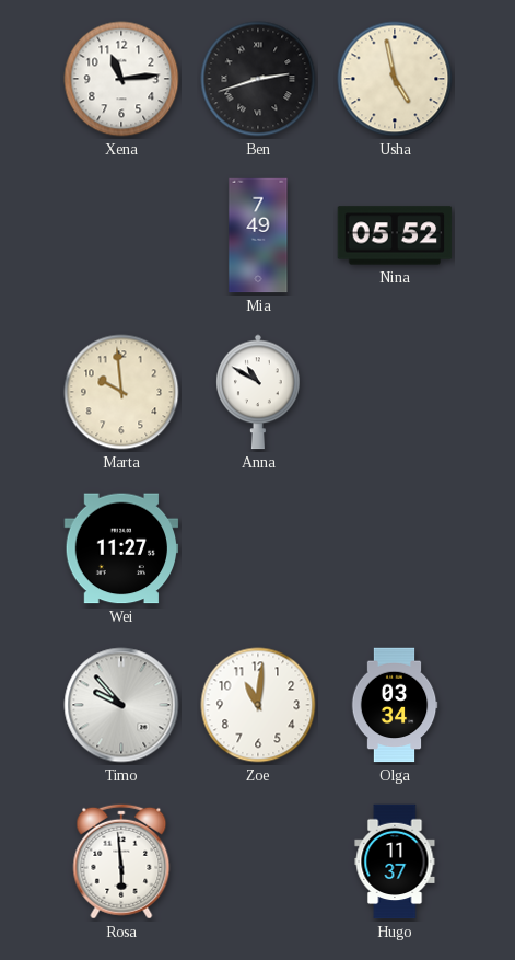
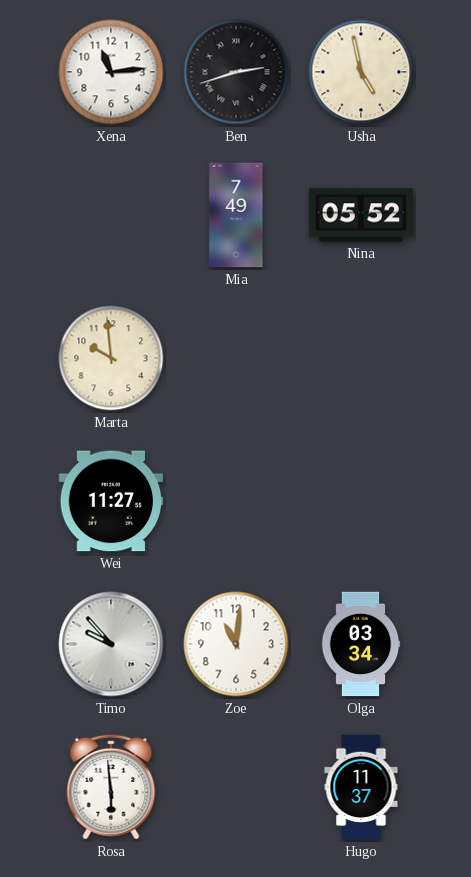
Anna: 10:50 -> none
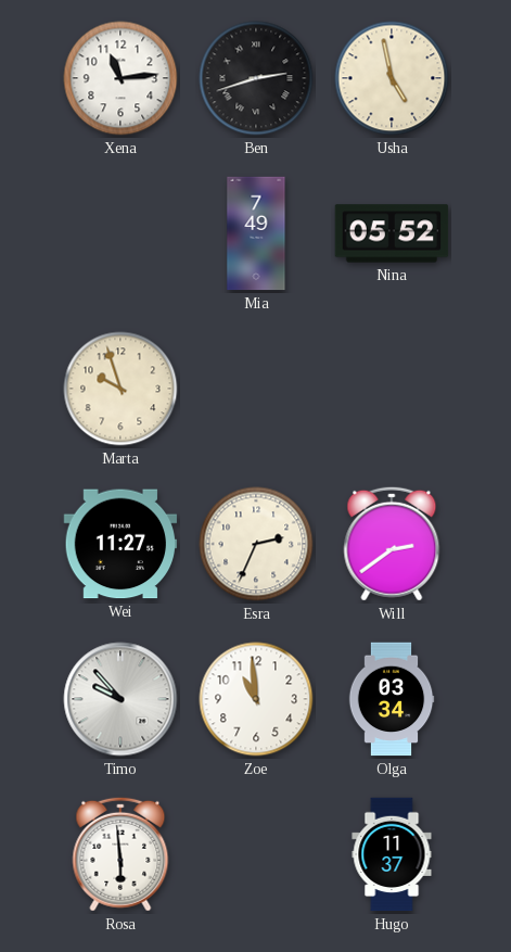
Marta: 9:59 -> 9:57
Esra: none -> 2:34
Will: none -> 2:39
Zoe: 11:01 -> 10:59
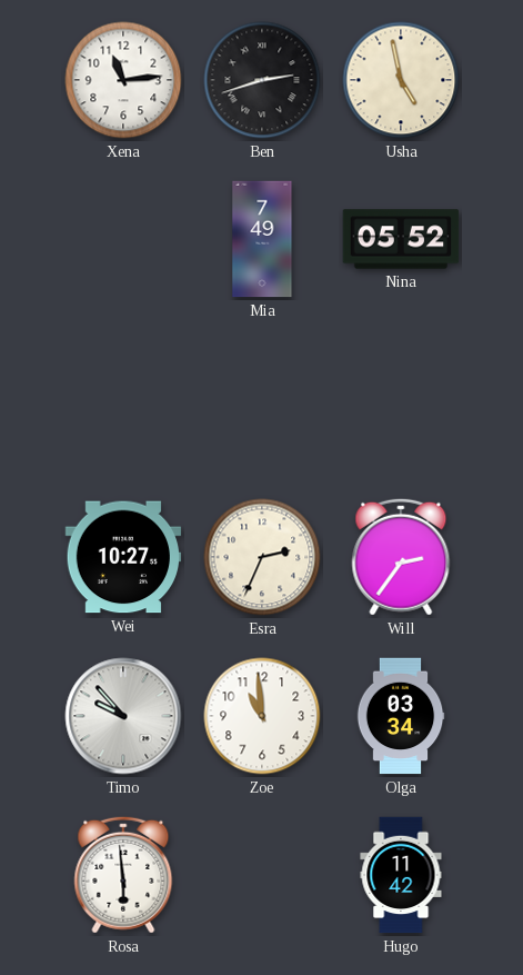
Marta: 9:57 -> none
Wei: 11:27 -> 10:27
Will: 2:39 -> 2:36
Hugo: 11:37 -> 11:42
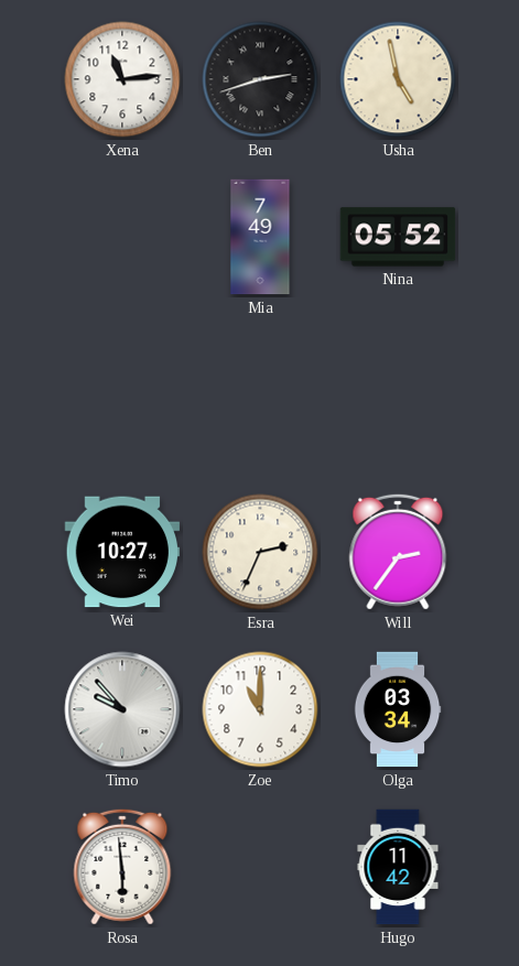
Zoe: 10:59 -> 11:00
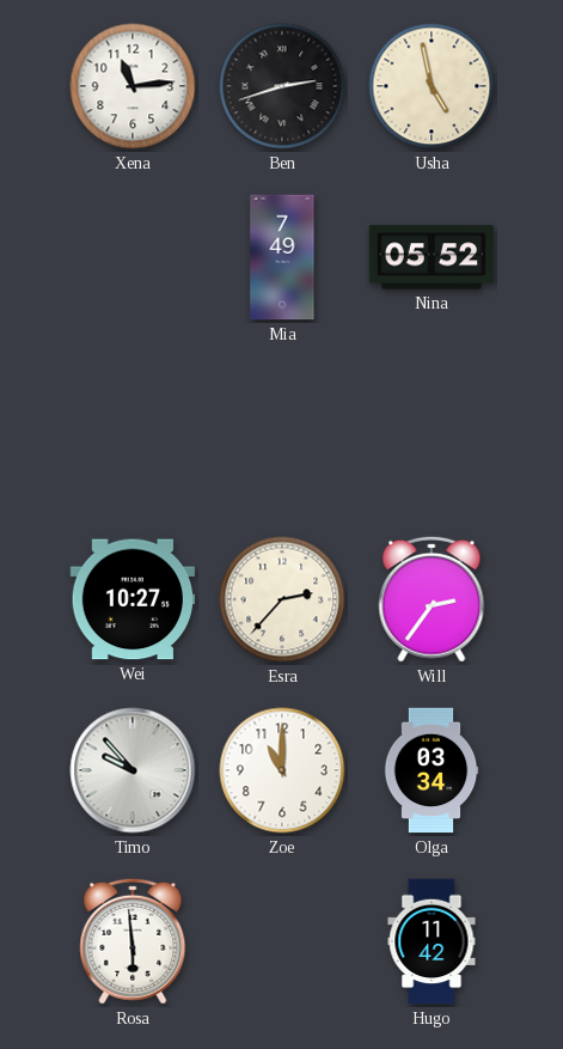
Esra: 2:34 -> 2:37
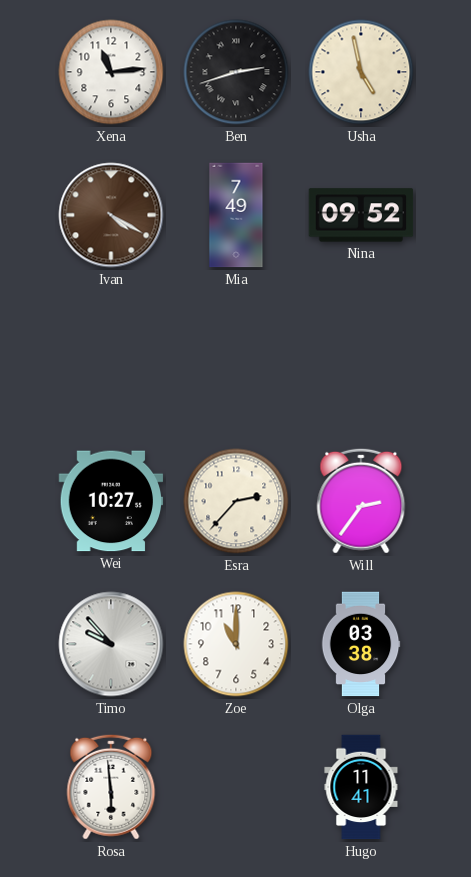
Ivan: none -> 4:20
Nina: 05:52 -> 09:52
Olga: 03:34 -> 03:38
Hugo: 11:42 -> 11:41
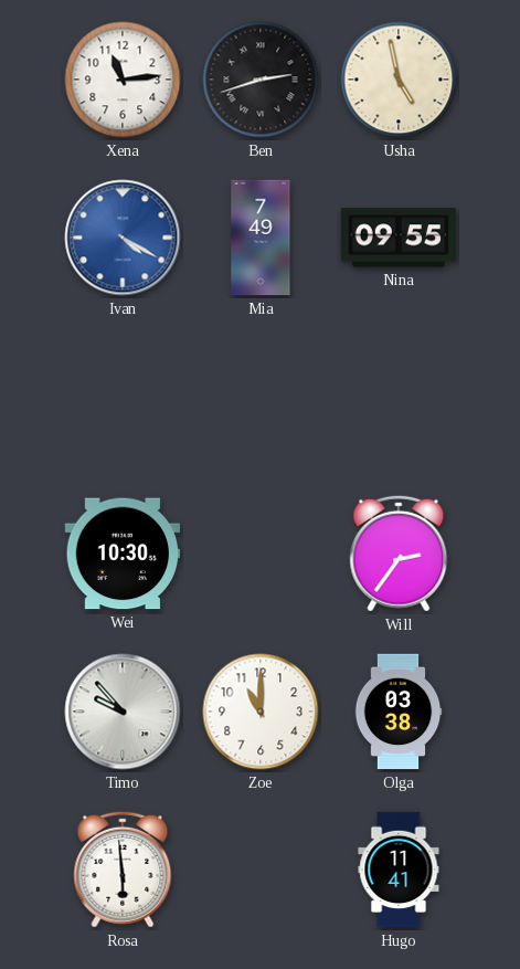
Ivan dial: brown -> blue
Nina: 09:52 -> 09:55
Wei: 10:27 -> 10:30
Esra: 2:37 -> none
